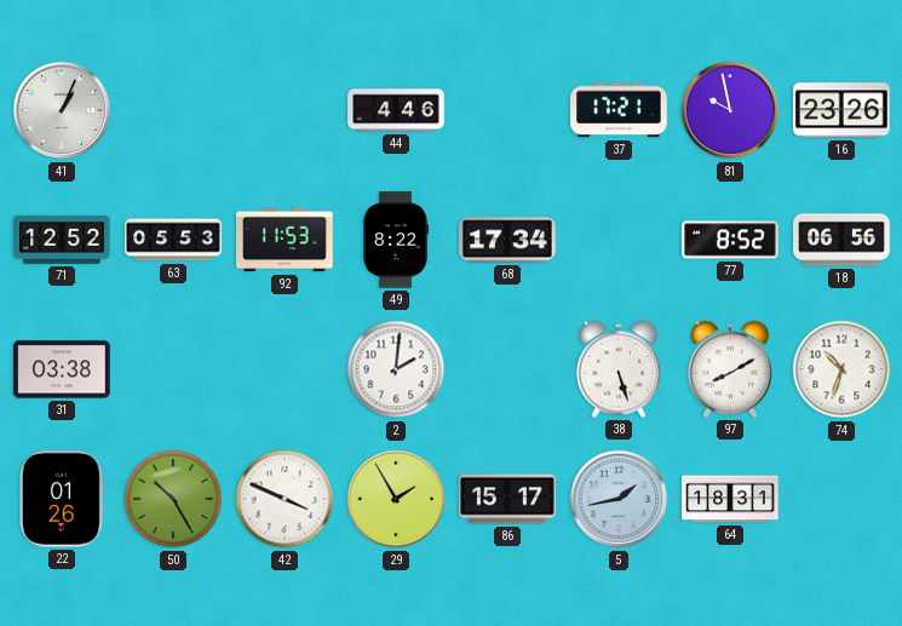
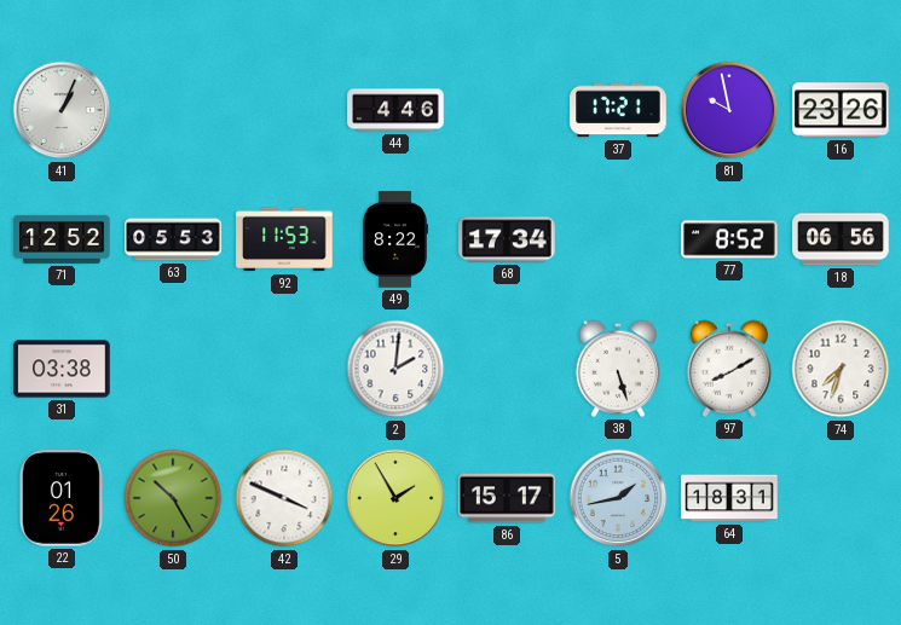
74: 10:33 -> 7:33
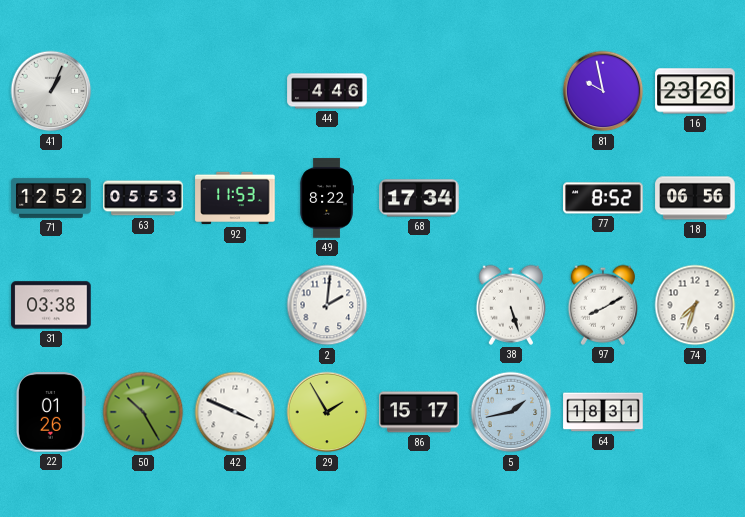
37: 17:21 -> none
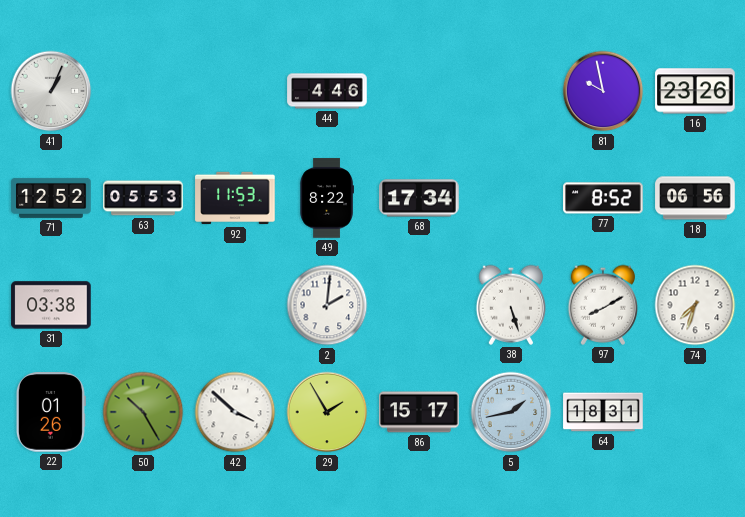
42: 3:49 -> 3:52
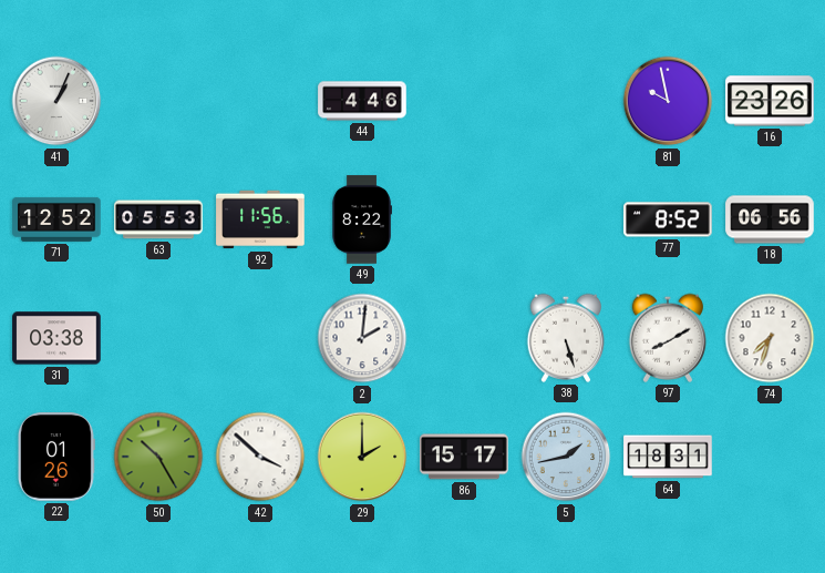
92: 11:53 -> 11:56
68: 17:34 -> none
29: 1:55 -> 2:00
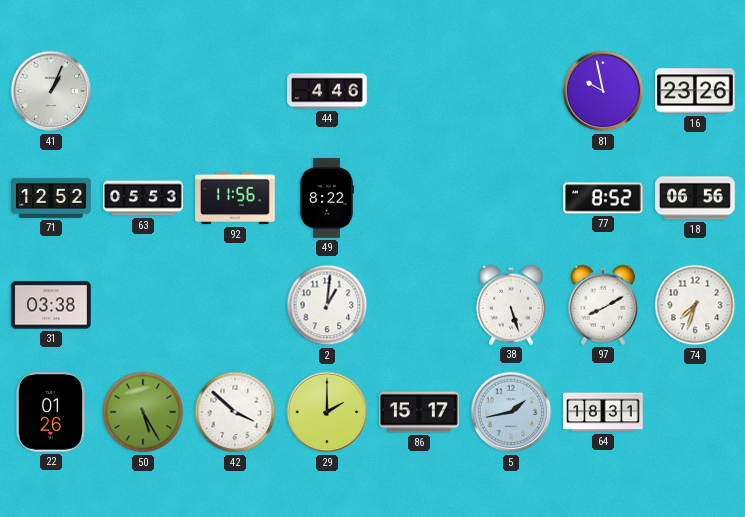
2: 2:01 -> 1:01
50: 10:25 -> 5:25
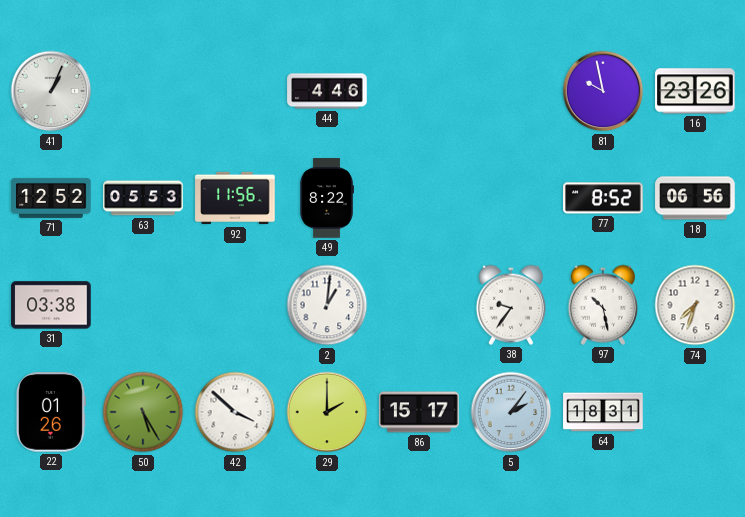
38: 5:27 -> 9:36
97: 8:10 -> 10:28
5: 1:43 -> 2:06
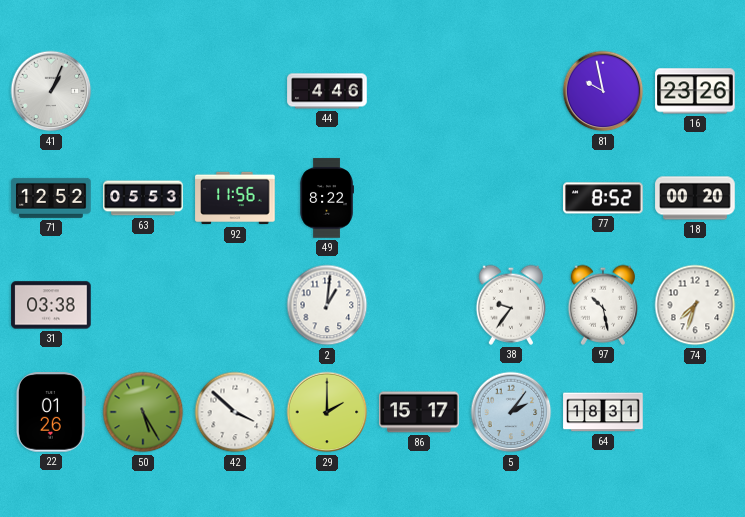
18: 06:56 -> 00:20
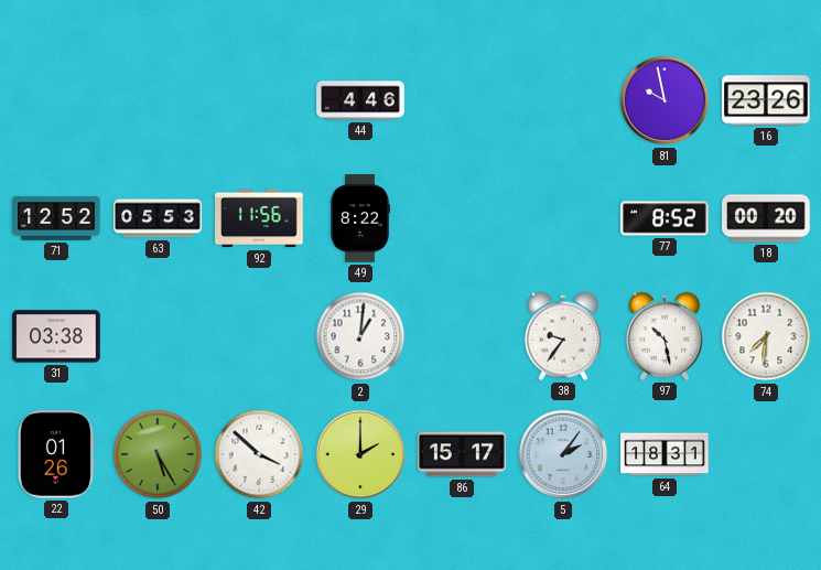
41: 1:04 -> none
74: 7:33 -> 7:31
